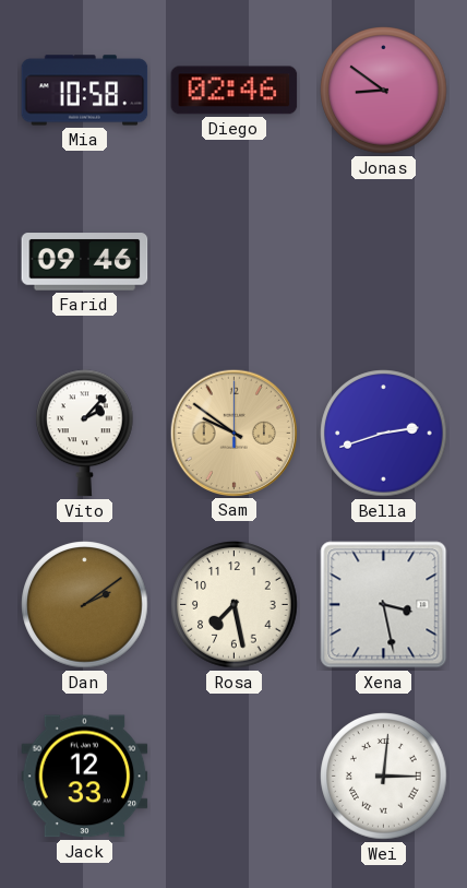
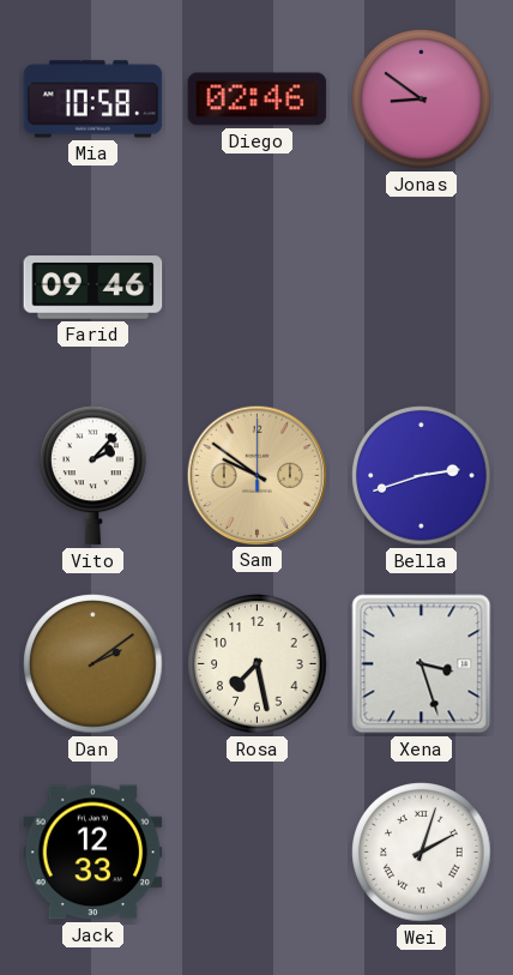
Xena: 3:28 -> 3:27
Wei: 3:01 -> 2:03
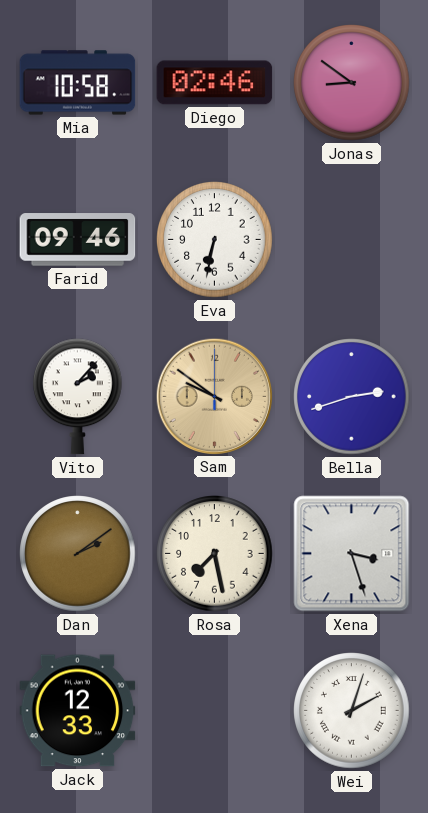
Eva: none -> 6:32
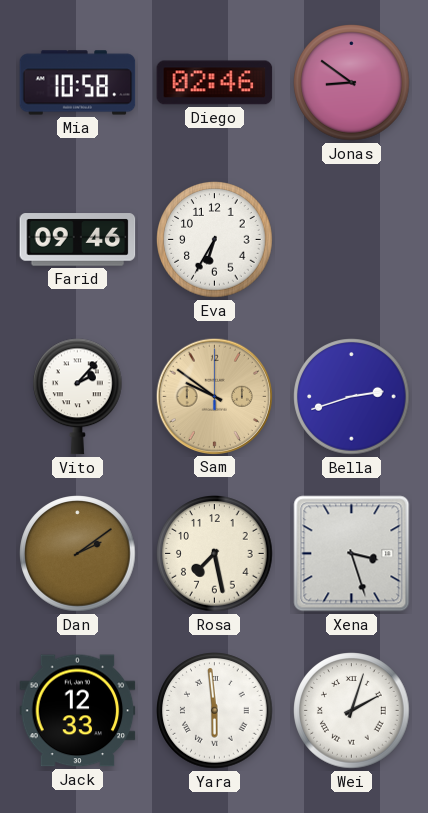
Eva: 6:32 -> 6:35
Yara: none -> 5:59
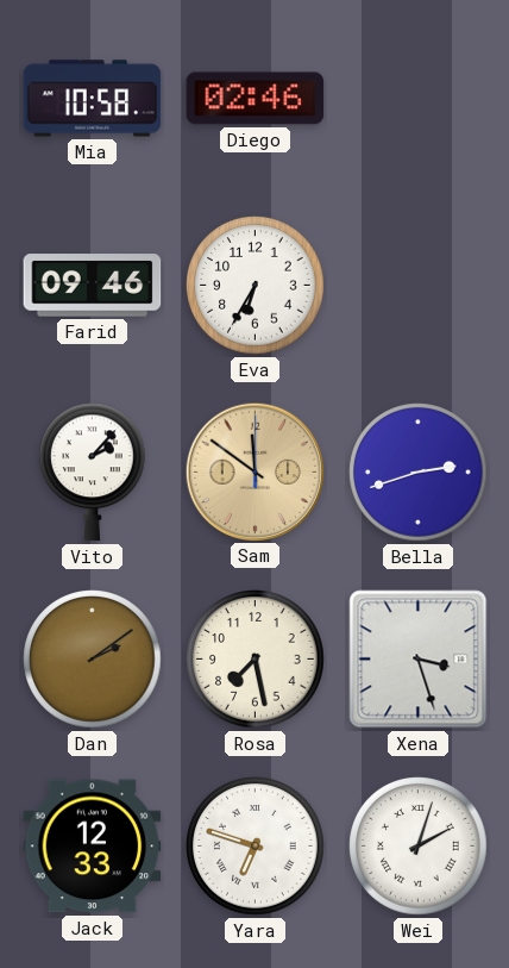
Jonas: 8:51 -> none
Sam: 9:51 -> 11:51
Yara: 5:59 -> 6:48
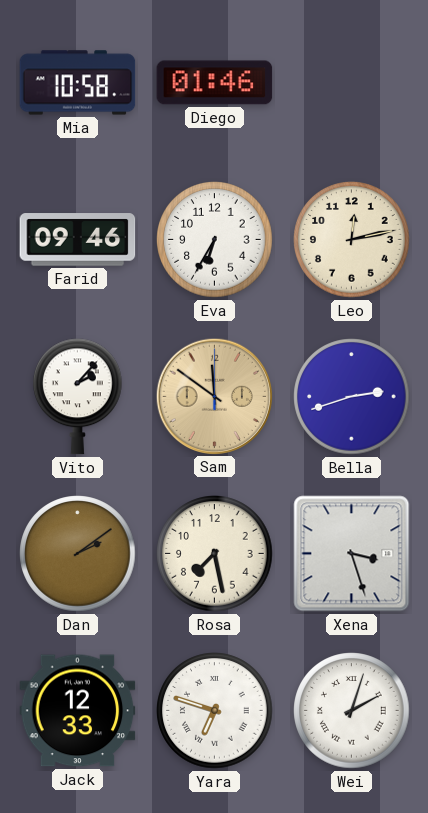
Diego: 02:46 -> 01:46
Leo: none -> 12:13
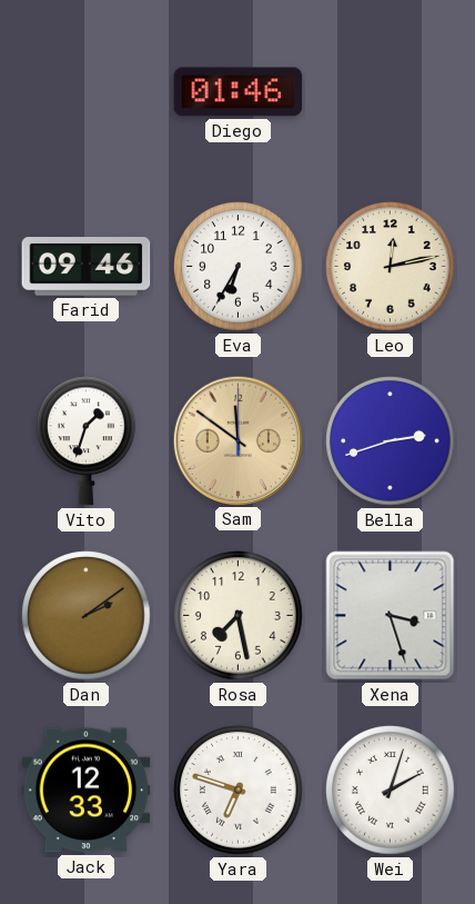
Mia: 10:58 -> none
Vito: 2:07 -> 1:33
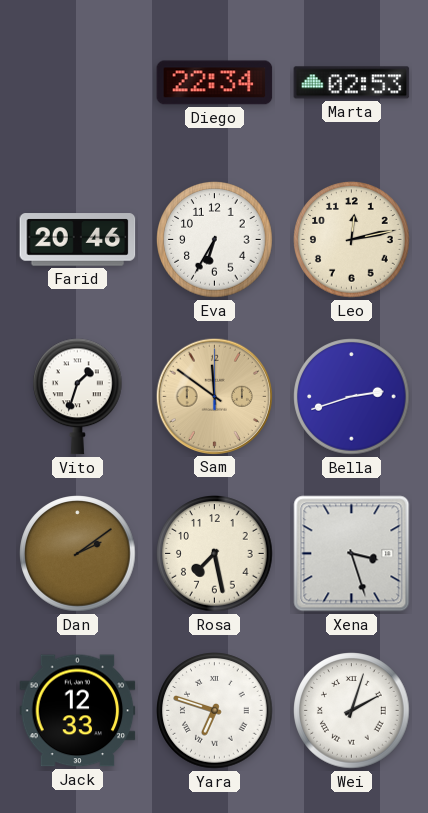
Diego: 01:46 -> 22:34
Marta: none -> 02:53
Farid: 09:46 -> 20:46
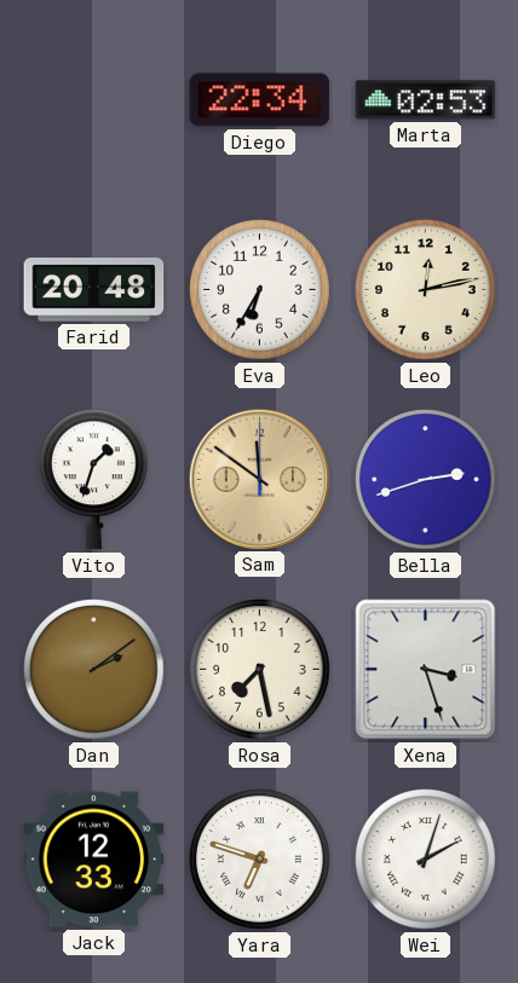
Farid: 20:46 -> 20:48
